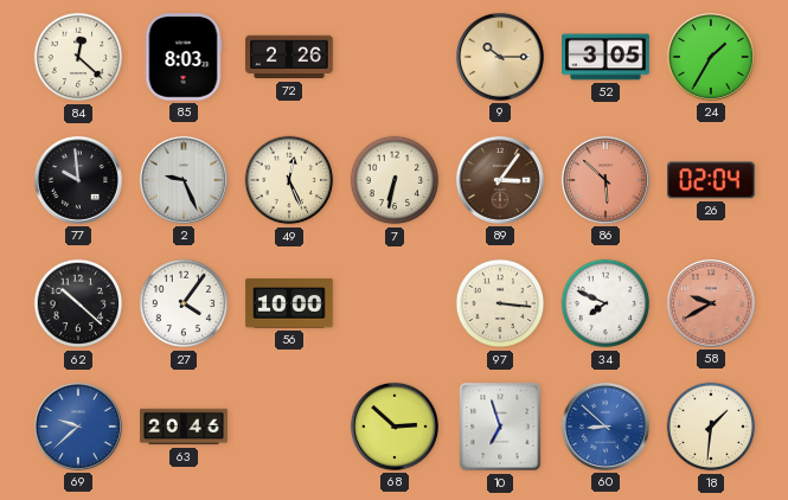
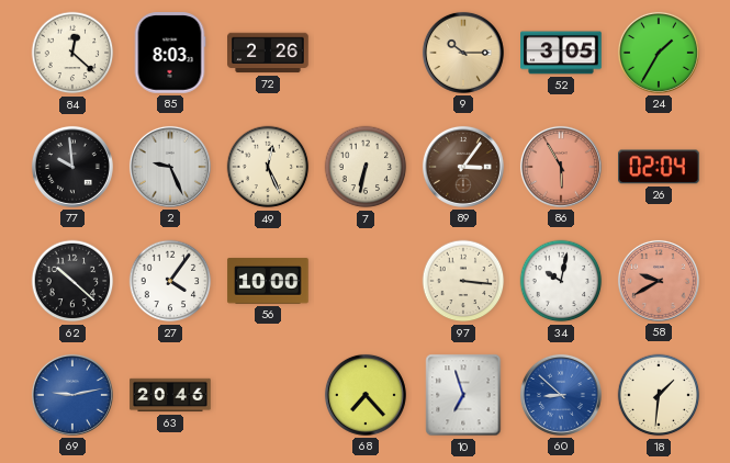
86: 5:52 -> 5:55
34: 7:49 -> 10:02
69: 9:38 -> 9:13
68: 2:52 -> 7:23
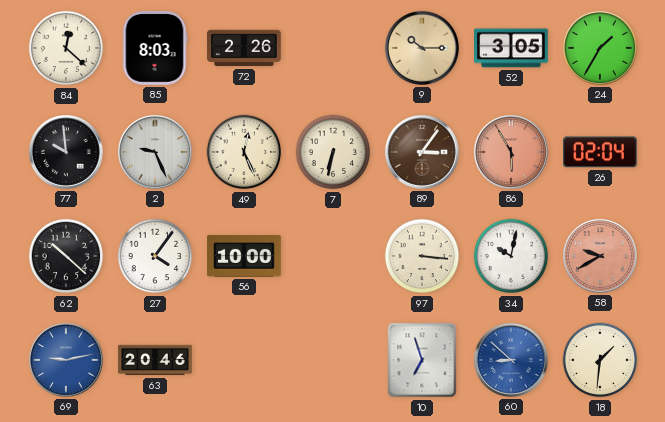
68: 7:23 -> none
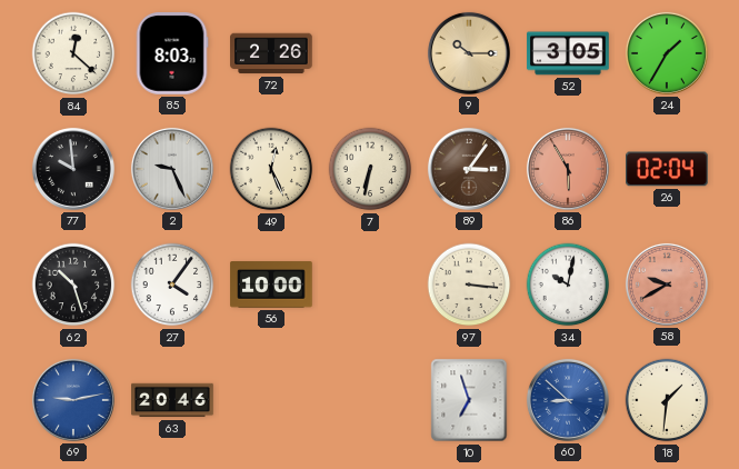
62: 10:22 -> 10:27
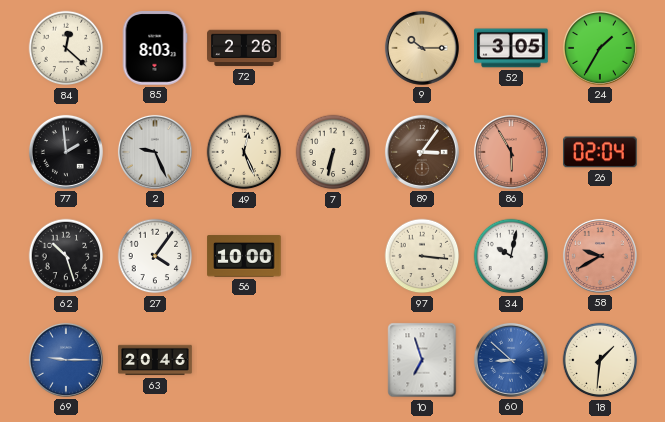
77: 9:59 -> 1:59
69: 9:13 -> 9:15
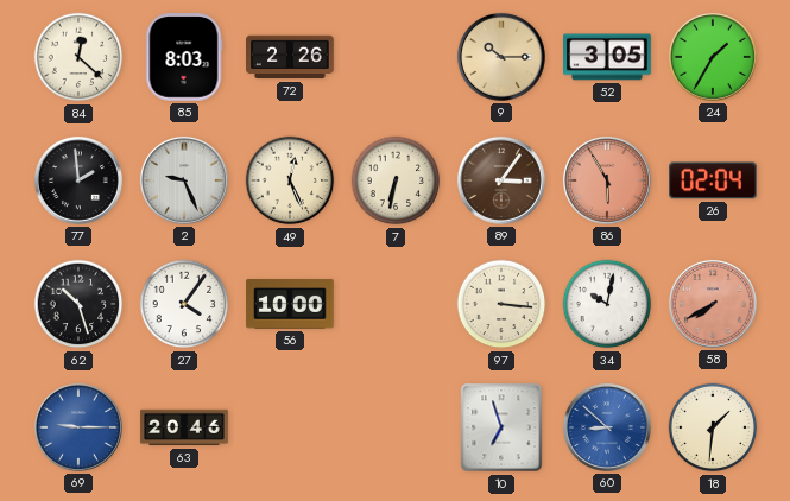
58: 9:40 -> 7:40
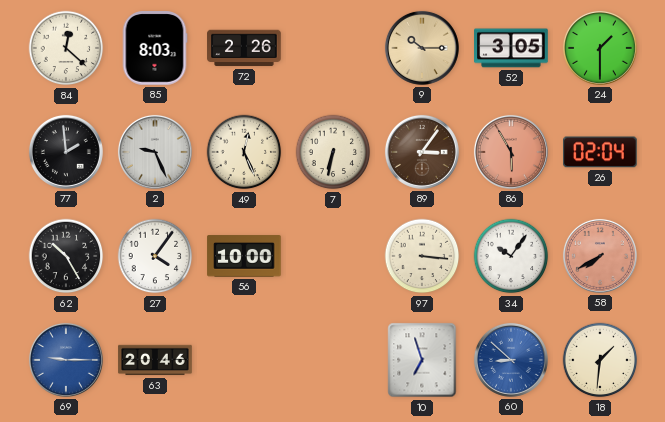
24: 1:35 -> 1:30
62: 10:27 -> 10:25
34: 10:02 -> 10:06
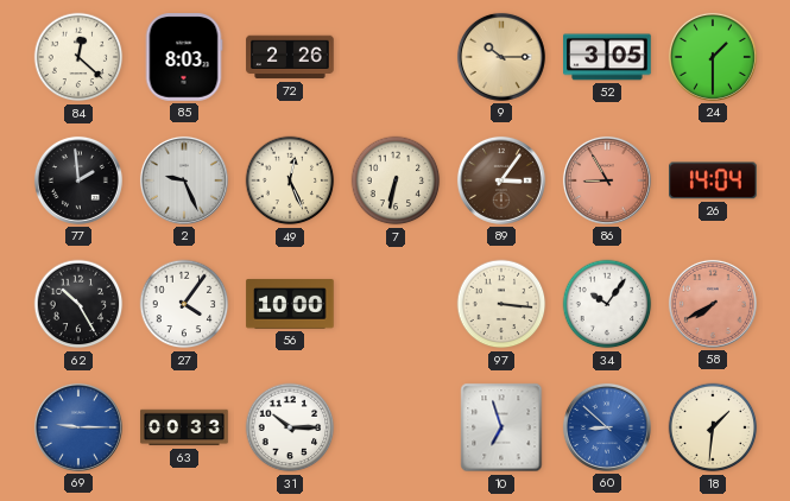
86: 5:55 -> 8:55
26: 02:04 -> 14:04
63: 20:46 -> 00:33
31: none -> 10:15
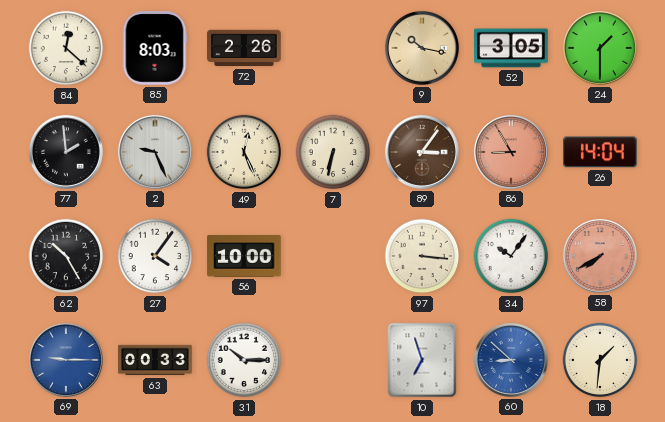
9: 10:15 -> 10:17
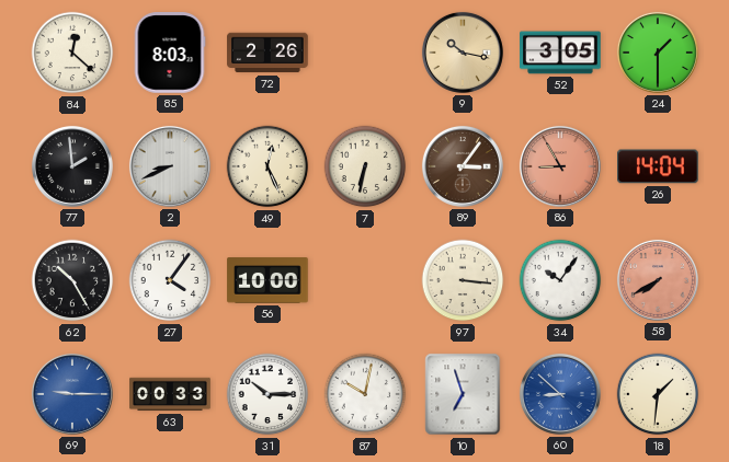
2: 9:26 -> 8:41
87: none -> 10:02
